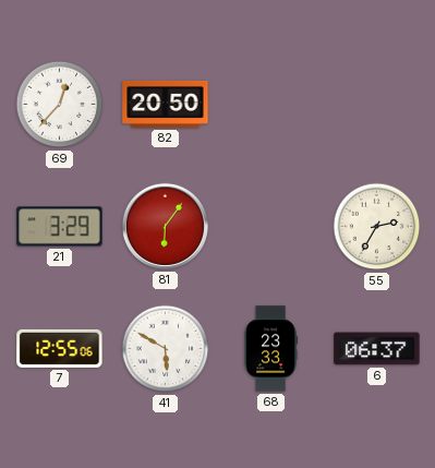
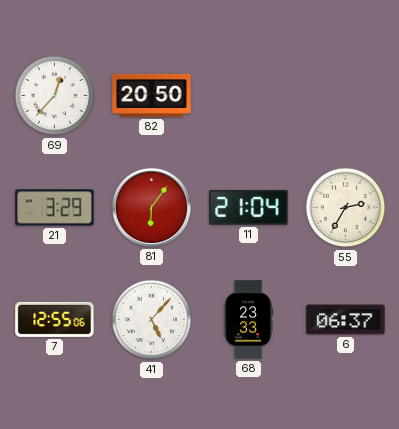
11: none -> 21:04
41: 5:50 -> 5:07
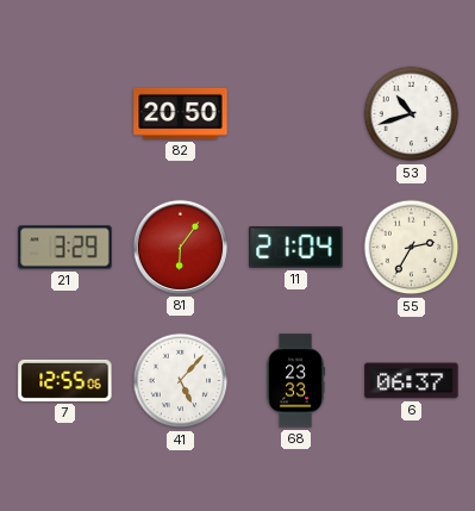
69: 12:37 -> none
53: none -> 10:42
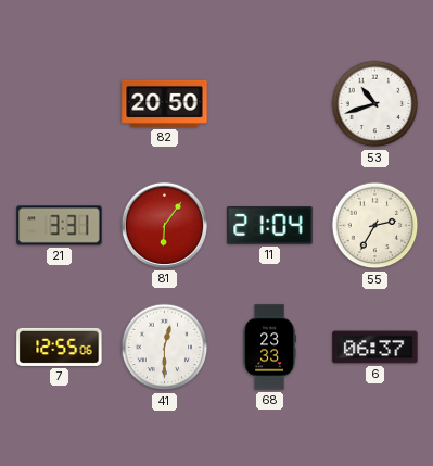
21: 3:29 -> 3:31
41: 5:07 -> 12:30
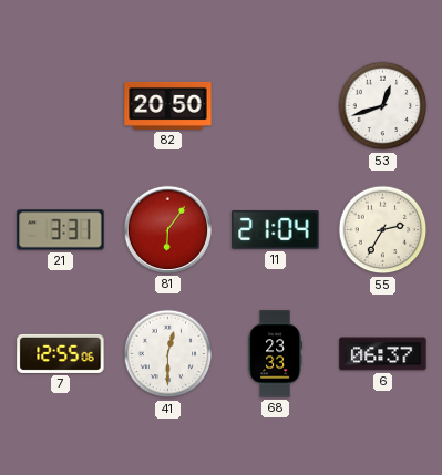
53: 10:42 -> 12:42
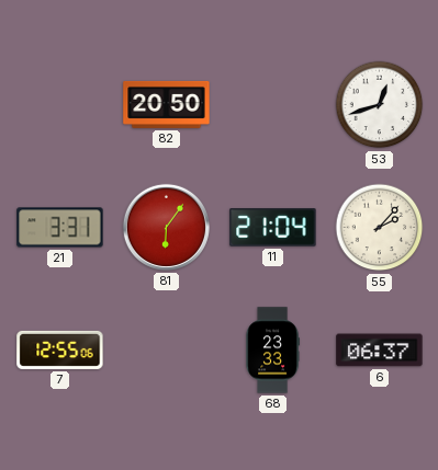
55: 2:35 -> 2:07
41: 12:30 -> none
